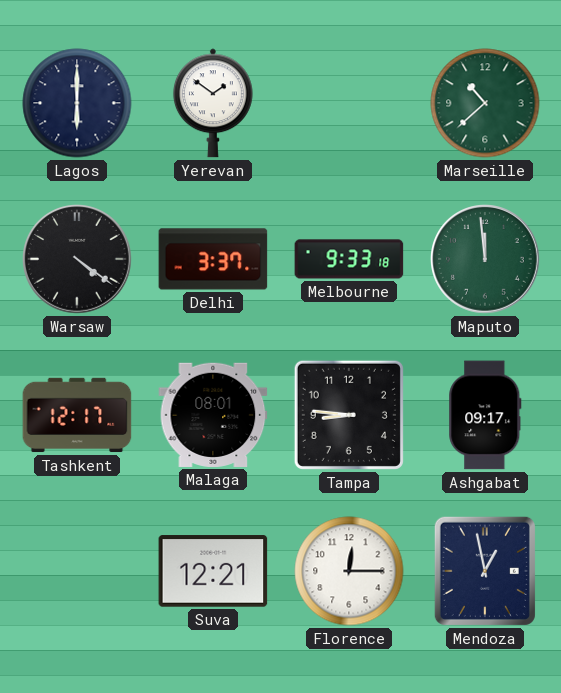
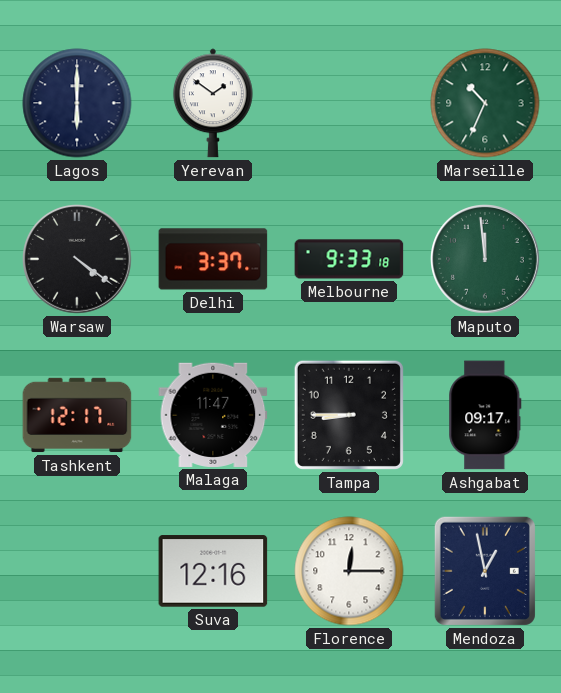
Marseille: 10:38 -> 10:34
Malaga: 08:01 -> 11:47
Tampa: 8:46 -> 8:45
Suva: 12:21 -> 12:16
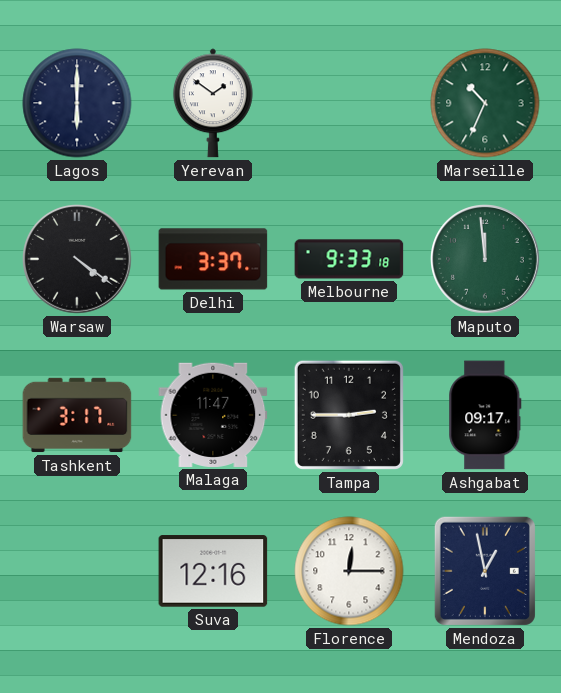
Tashkent: 12:17 -> 3:17
Tampa: 8:45 -> 2:45
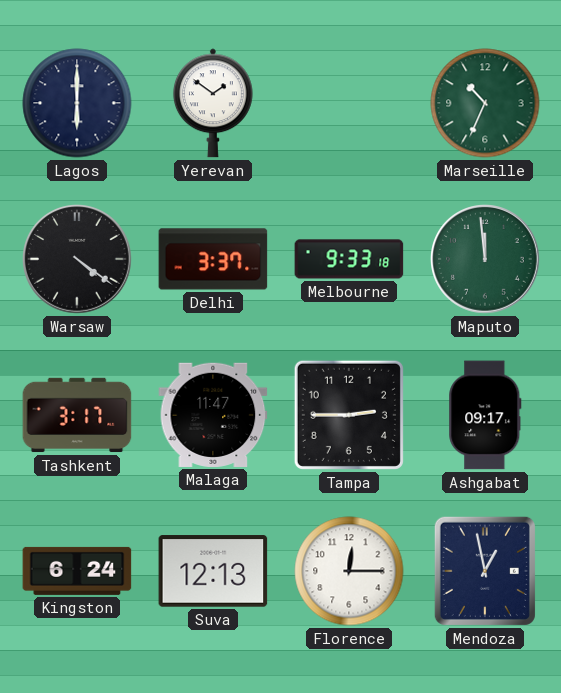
Kingston: none -> 6:24
Suva: 12:16 -> 12:13
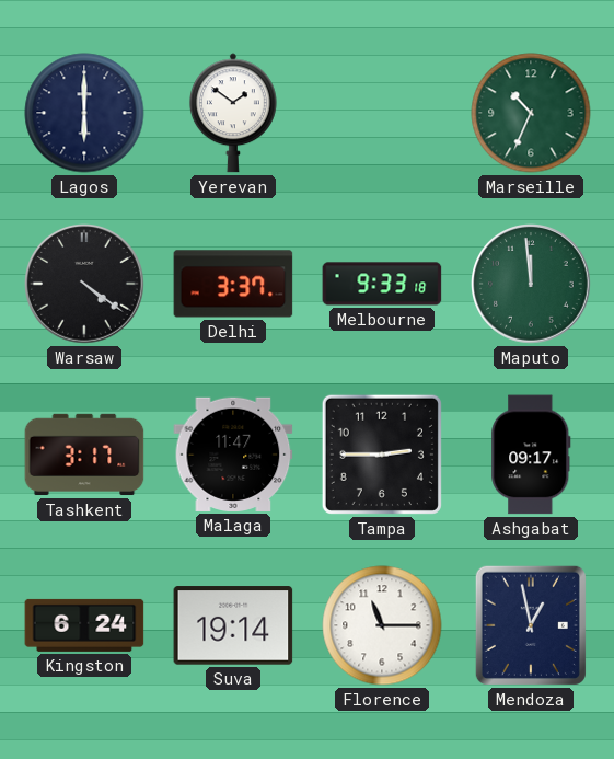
Suva: 12:13 -> 19:14
Florence: 12:15 -> 11:15
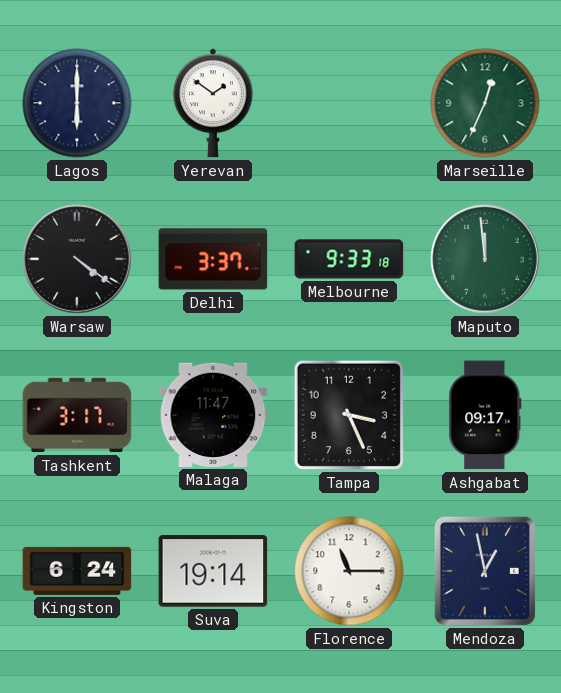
Marseille: 10:34 -> 12:34
Tampa: 2:45 -> 3:26
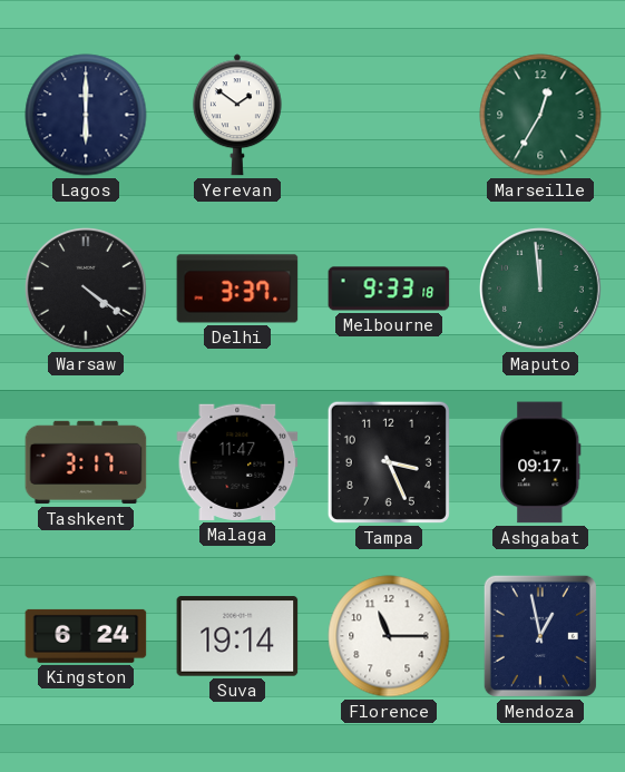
Marseille: 12:34 -> 12:35
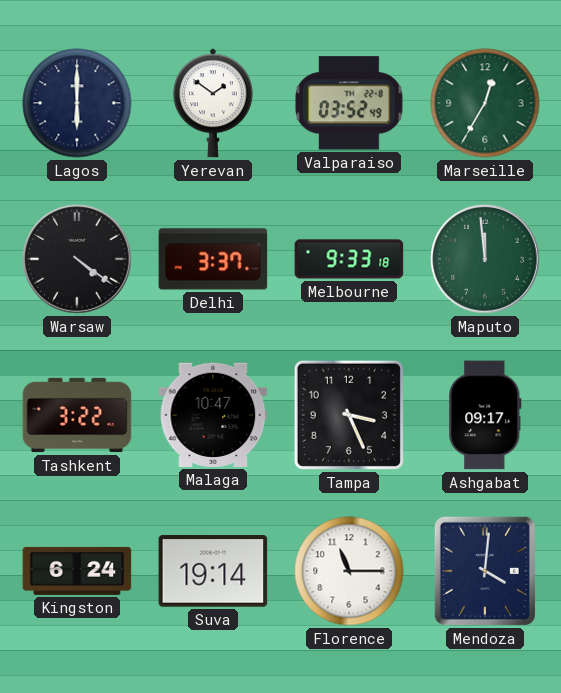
Valparaiso: none -> 03:52
Tashkent: 3:17 -> 3:22
Malaga: 11:47 -> 10:47
Mendoza: 12:58 -> 4:01
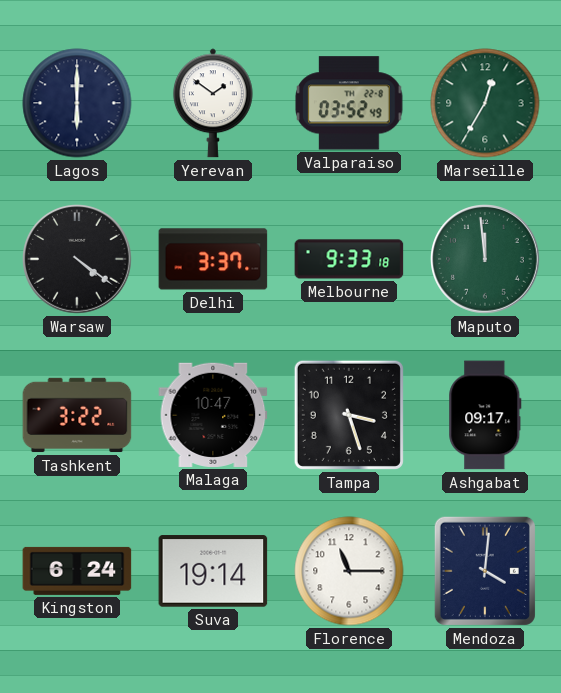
Tampa: 3:26 -> 3:27
